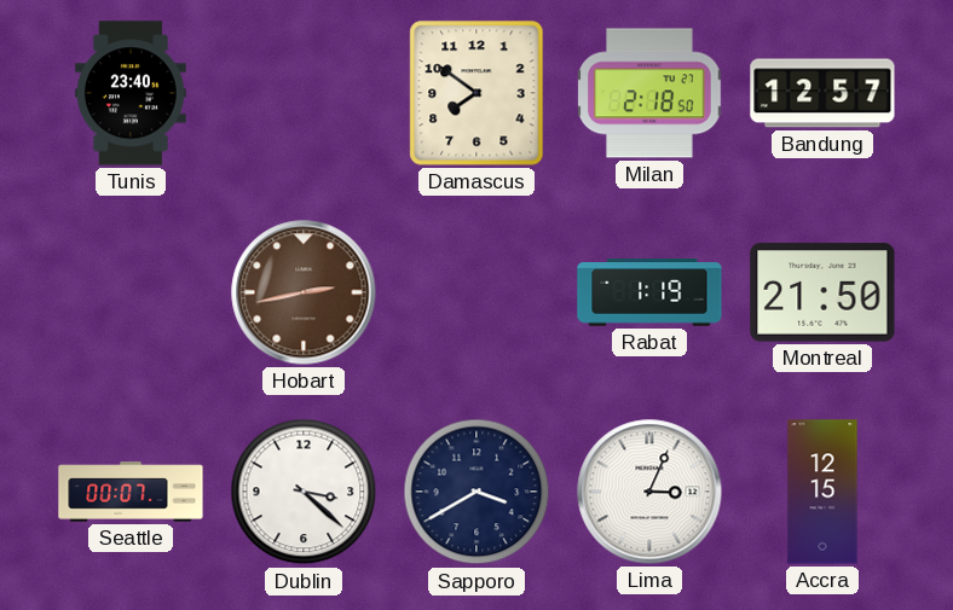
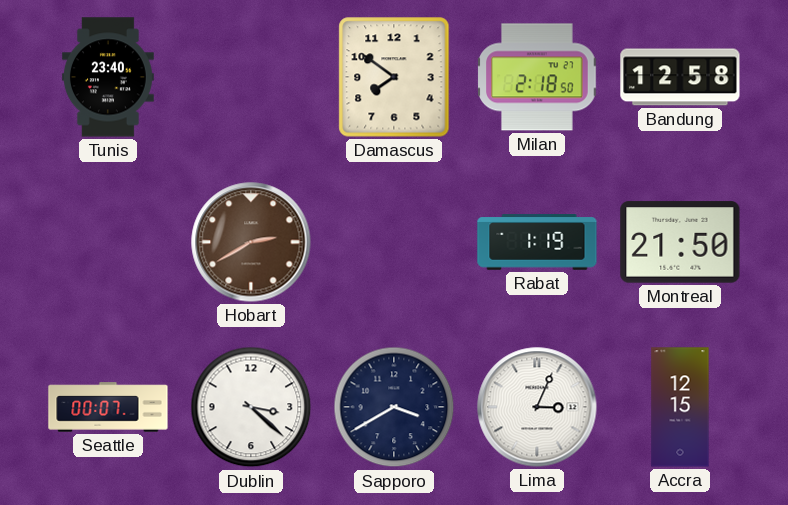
Bandung: 12:57 -> 12:58
Hobart: 2:43 -> 2:40
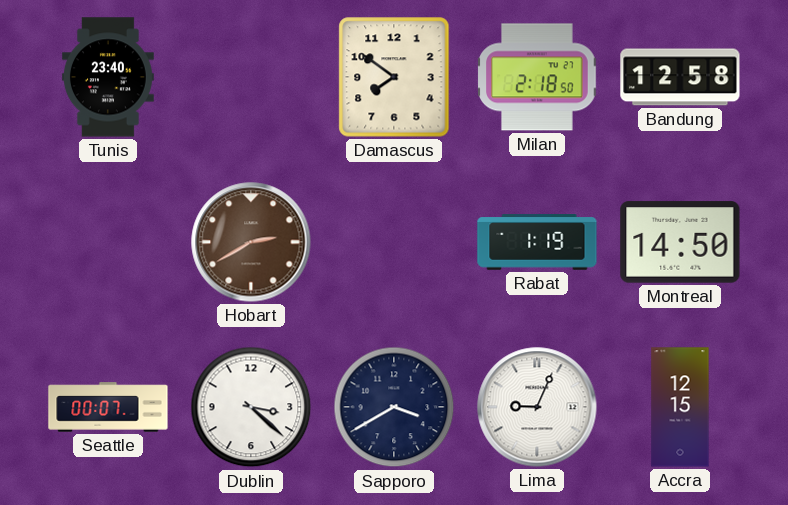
Montreal: 21:50 -> 14:50
Lima: 3:04 -> 9:04
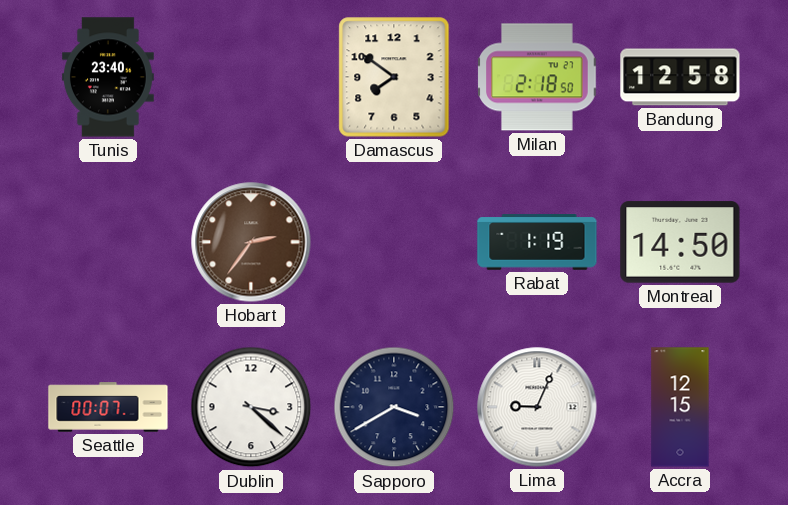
Hobart: 2:40 -> 2:36
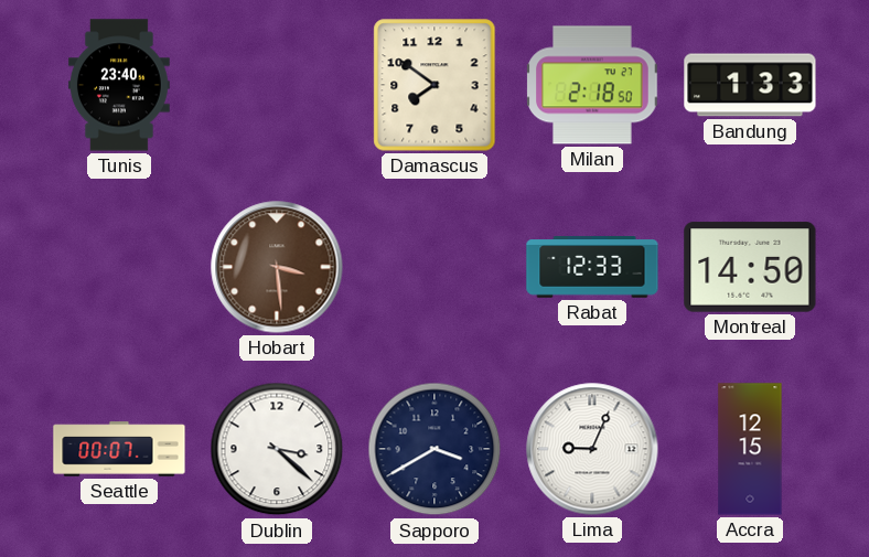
Bandung: 12:58 -> 1:33
Hobart: 2:36 -> 3:29
Rabat: 1:19 -> 12:33
